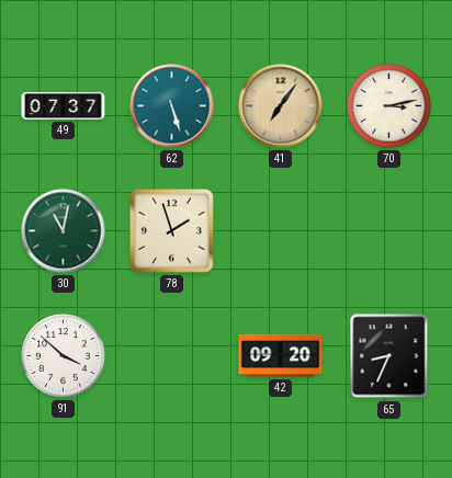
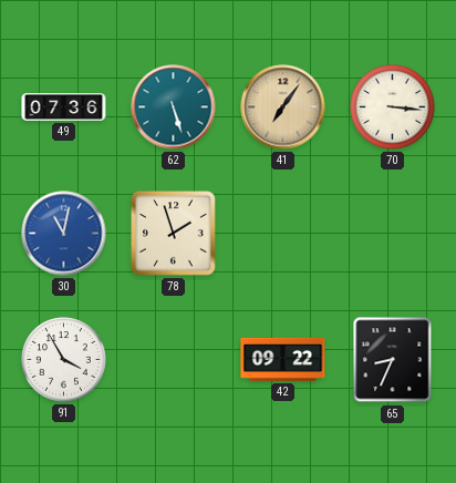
49: 07:37 -> 07:36
70: 3:13 -> 3:16
30 dial: green -> blue
91: 3:52 -> 3:55
42: 09:20 -> 09:22
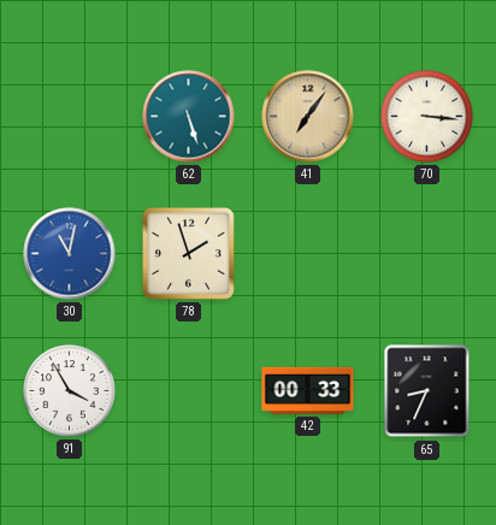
49: 07:36 -> none
42: 09:22 -> 00:33
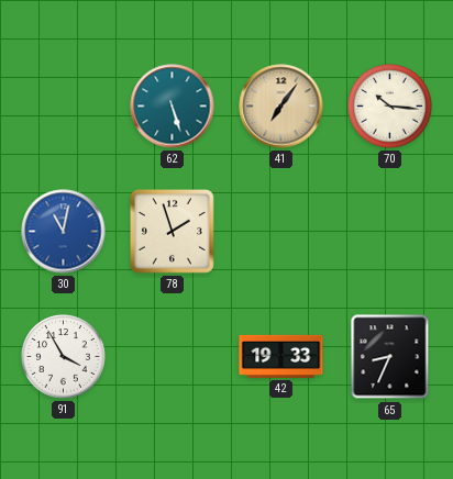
70: 3:16 -> 10:16
42: 00:33 -> 19:33
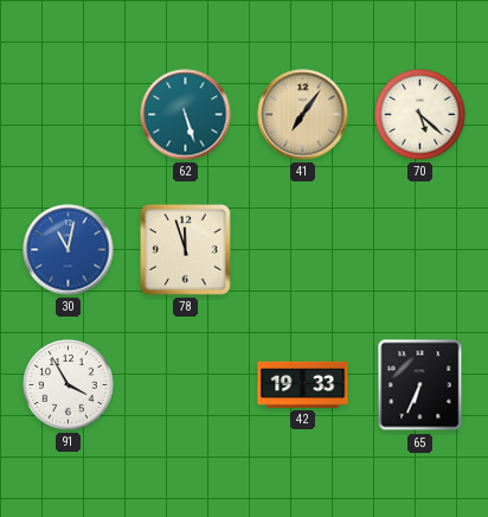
70: 10:16 -> 5:22
78: 1:57 -> 11:57
65: 8:34 -> 6:34
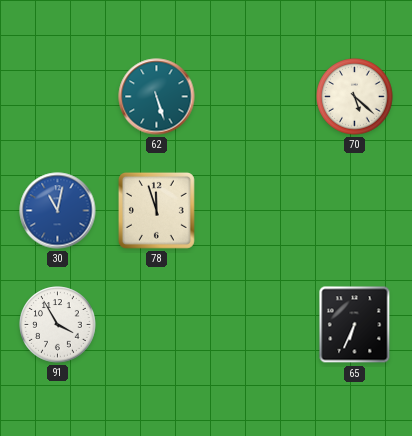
41: 7:06 -> none
42: 19:33 -> none
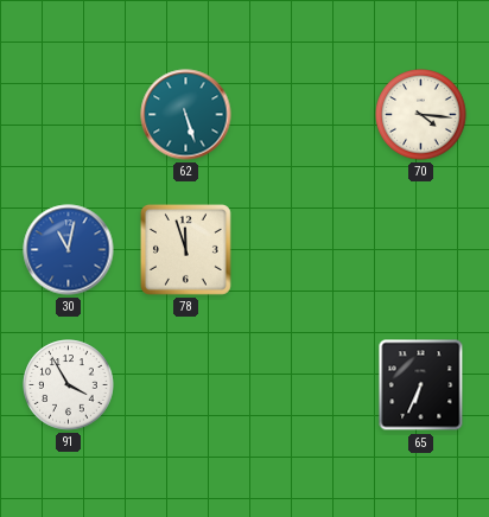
70: 5:22 -> 4:16
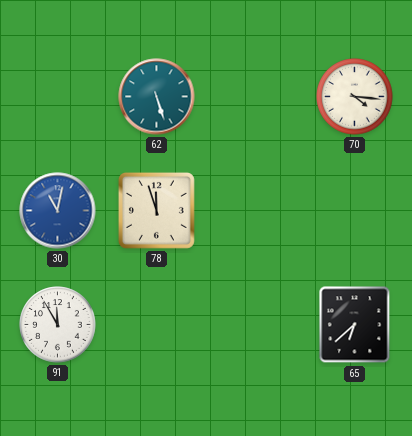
91: 3:55 -> 11:55
65: 6:34 -> 6:38
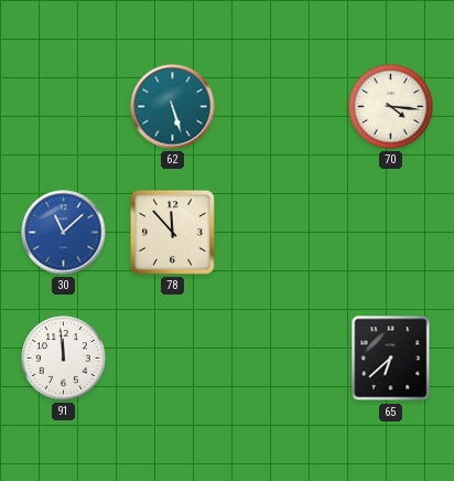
30: 11:02 -> 11:08
78: 11:57 -> 11:53
91: 11:55 -> 11:59
